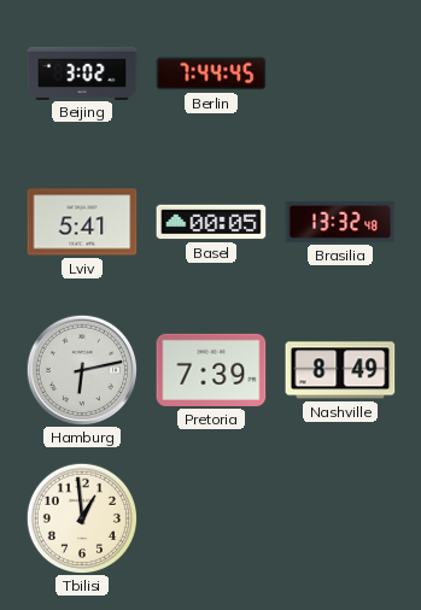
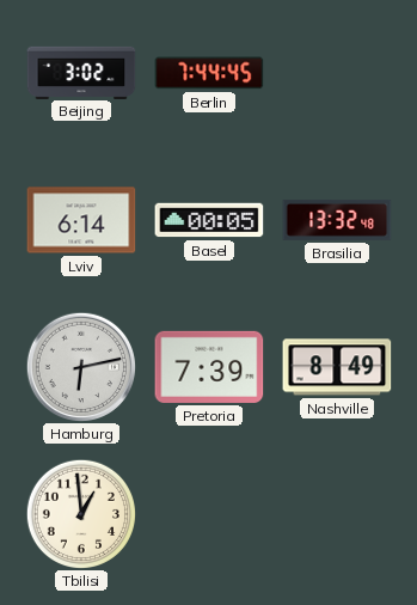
Lviv: 5:41 -> 6:14
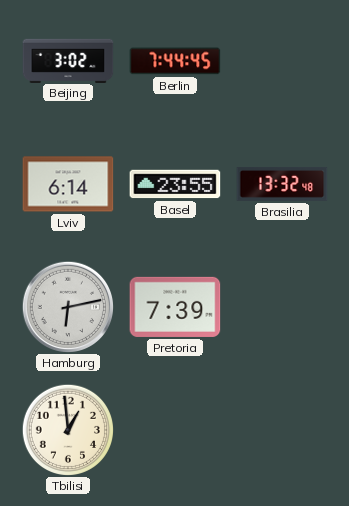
Basel: 00:05 -> 23:55
Nashville: 8:49 -> none
